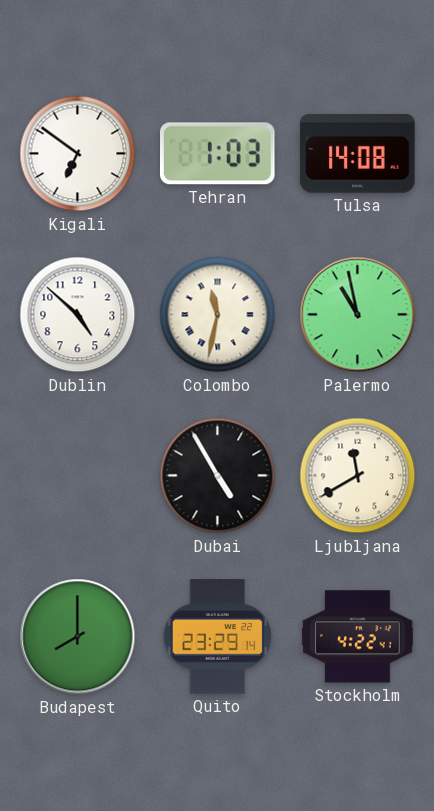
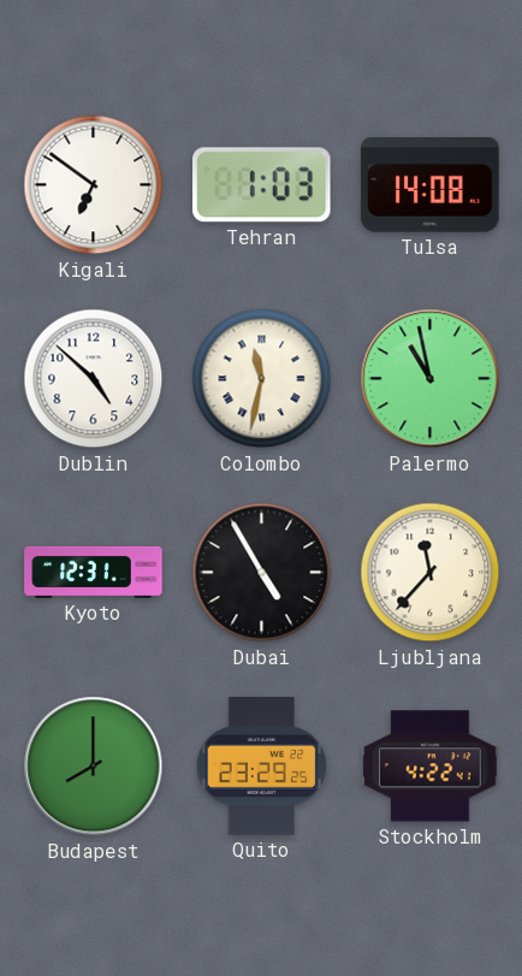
Kyoto: none -> 12:31
Ljubljana: 11:40 -> 11:37
Quito: 23:29:14 -> 23:29:25
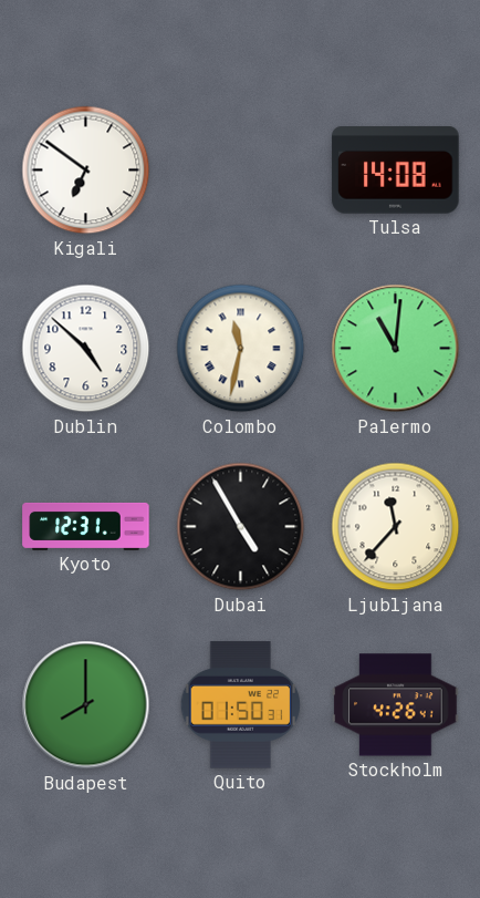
Tehran: 1:03 -> none
Palermo: 10:58 -> 11:01
Quito: 23:29 -> 01:50
Stockholm: 4:22 -> 4:26
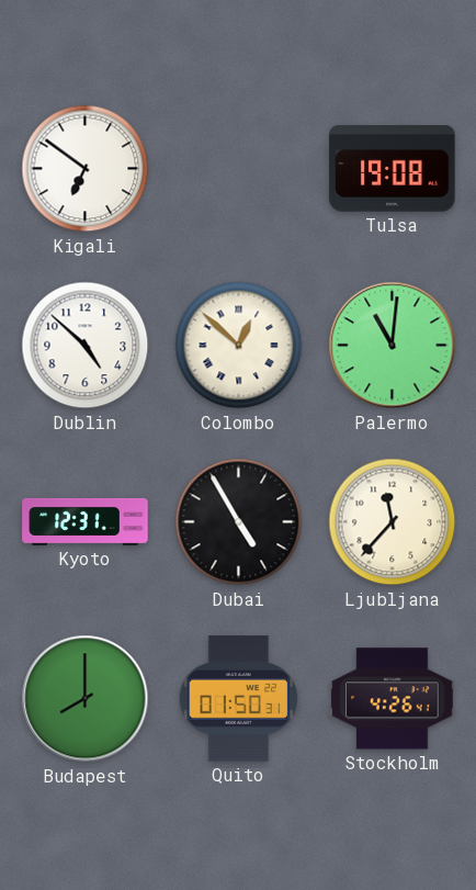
Tulsa: 14:08 -> 19:08
Colombo: 11:32 -> 12:52
